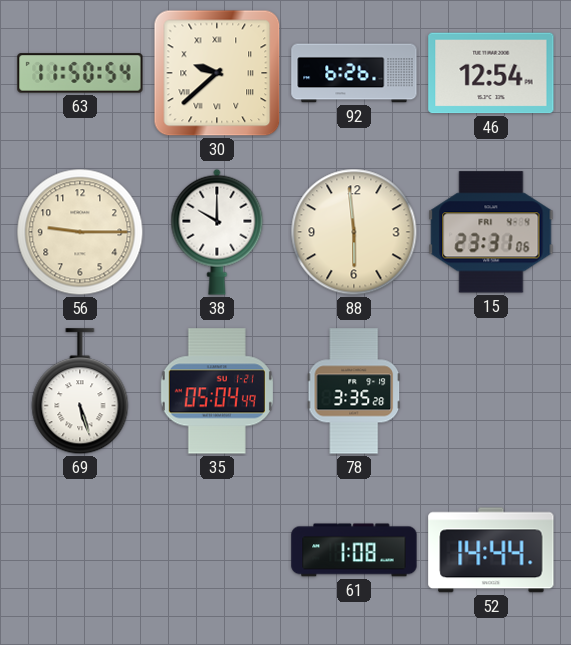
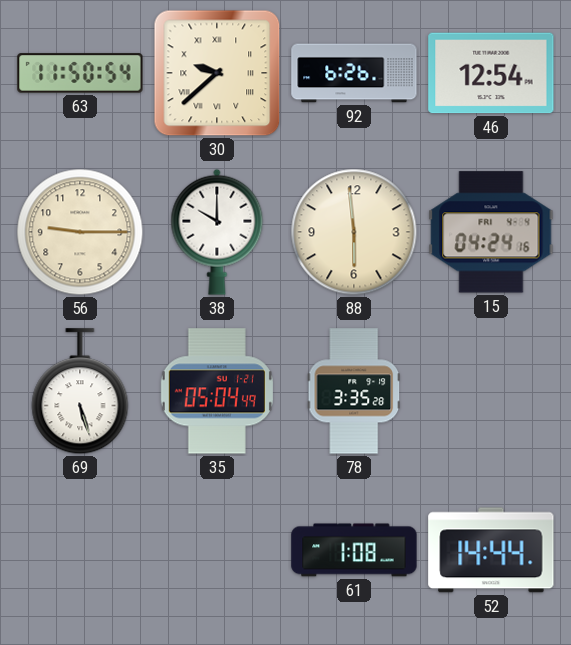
15: 23:31 -> 04:24
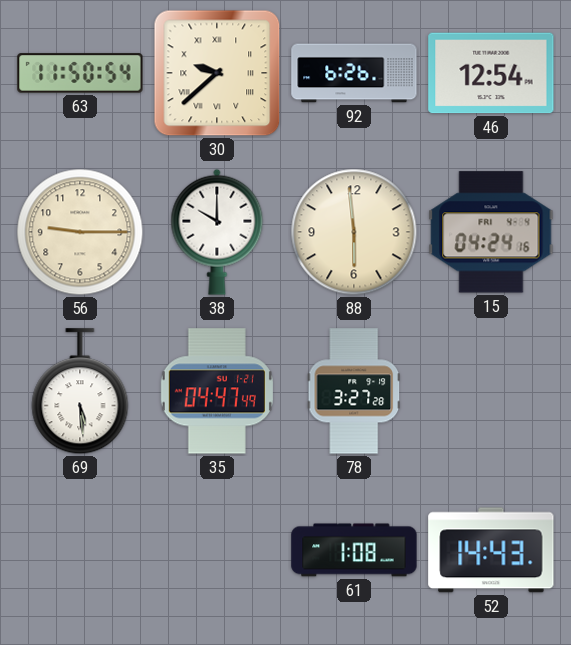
69: 5:27 -> 5:29
35: 05:04 -> 04:47
78: 3:35 -> 3:27
52: 14:44 -> 14:43
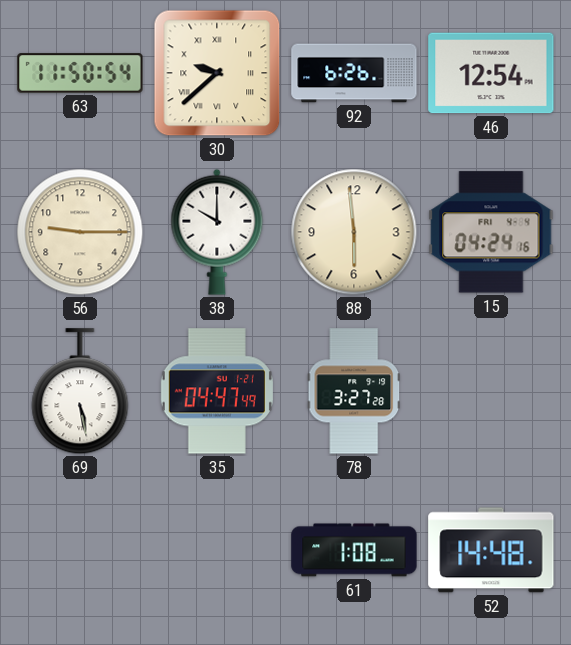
69: 5:29 -> 5:28
52: 14:43 -> 14:48
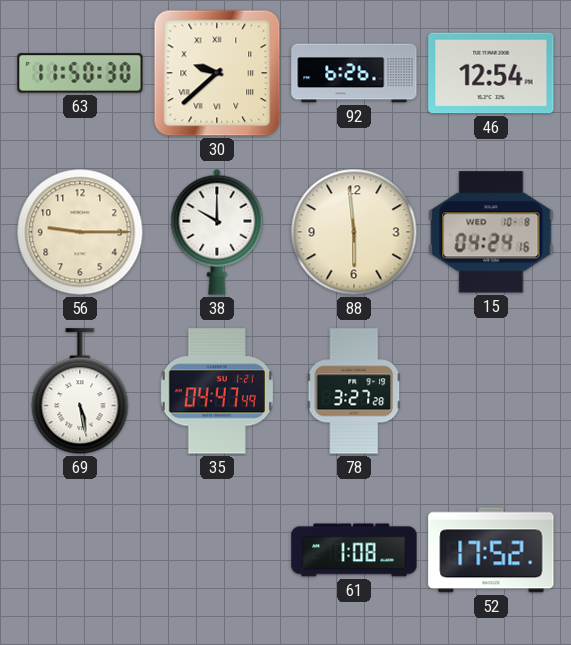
63: 11:50:54 -> 11:50:30
15 date: FRI 4-4 -> WED 10-8
52: 14:48 -> 17:52
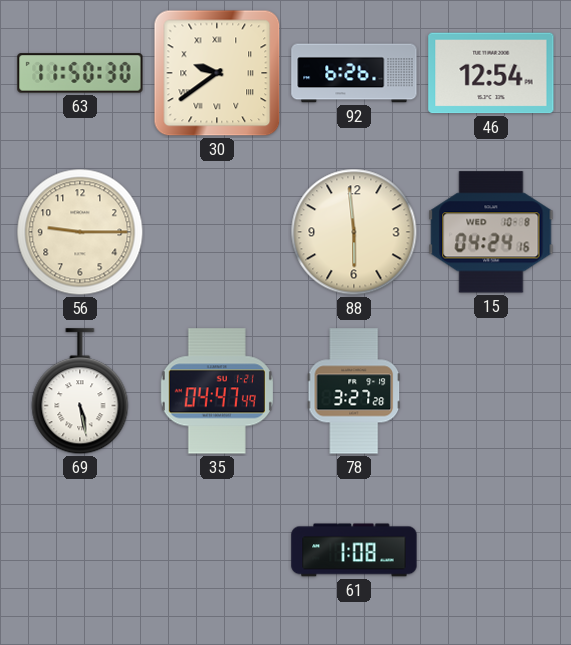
30: 9:38 -> 9:39
38: 10:00 -> none
52: 17:52 -> none
